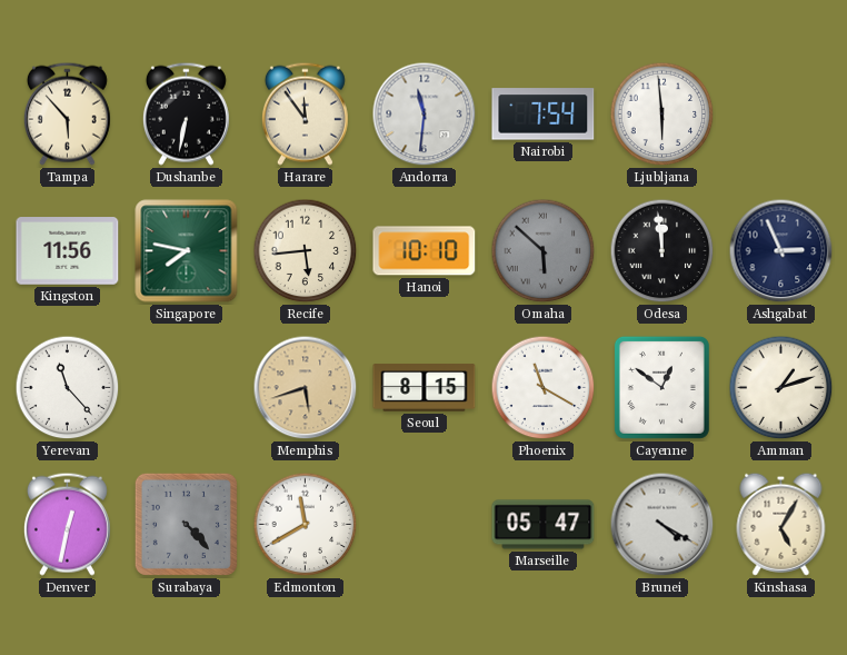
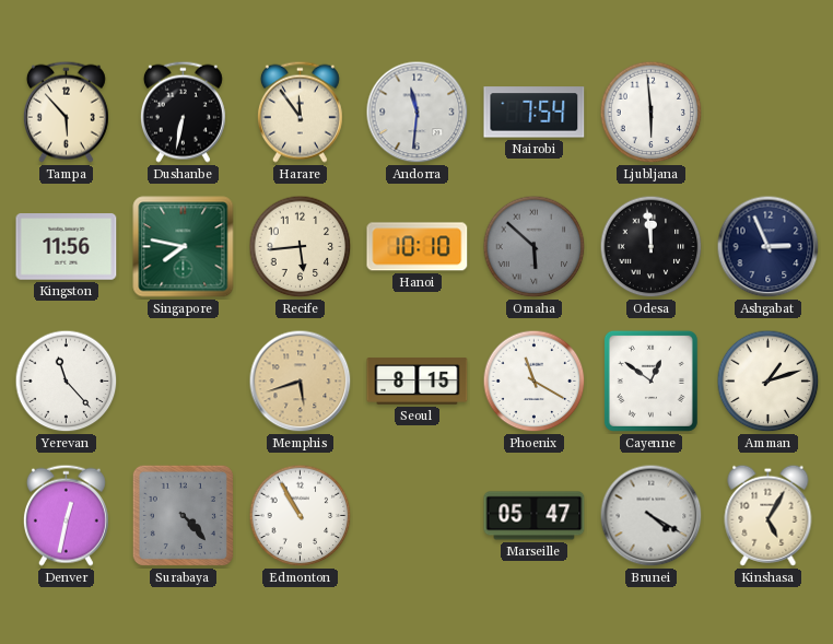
Edmonton: 11:40 -> 10:55
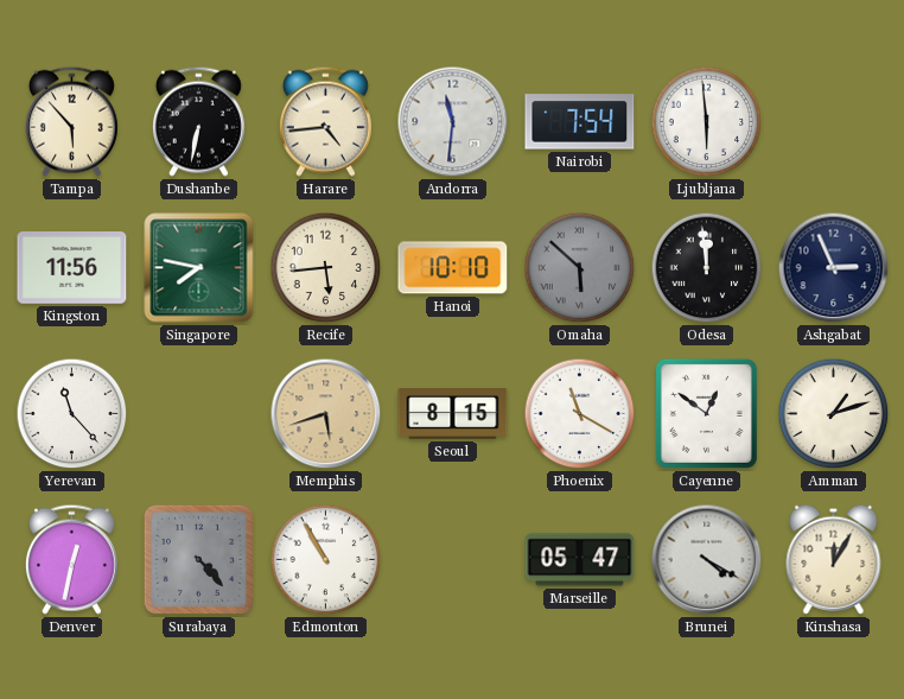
Harare: 11:54 -> 4:44
Kinshasa: 5:05 -> 12:05
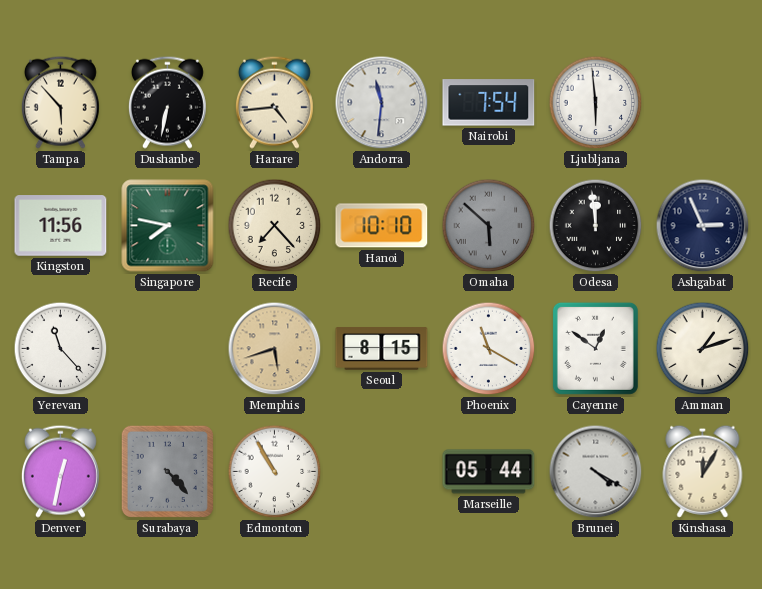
Recife: 5:44 -> 7:23
Marseille: 05:47 -> 05:44
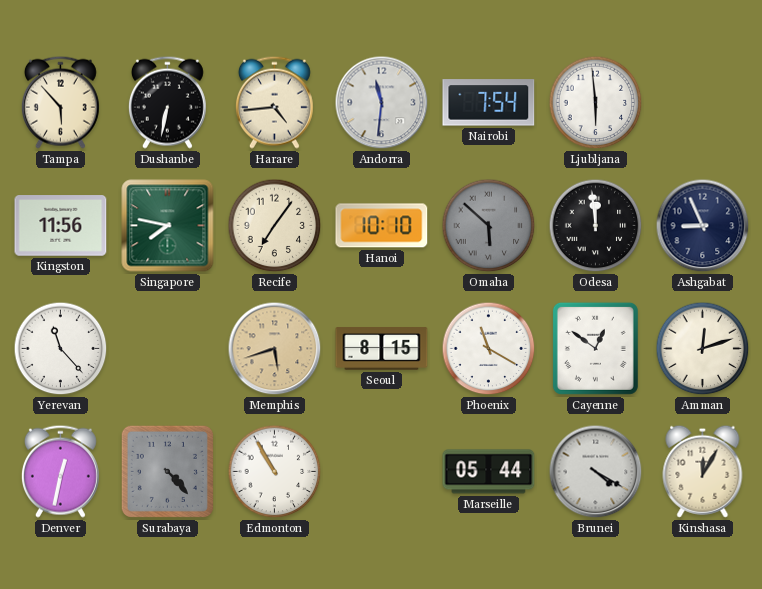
Recife: 7:23 -> 7:06
Ashgabat: 2:56 -> 8:56
Amman: 1:12 -> 12:12
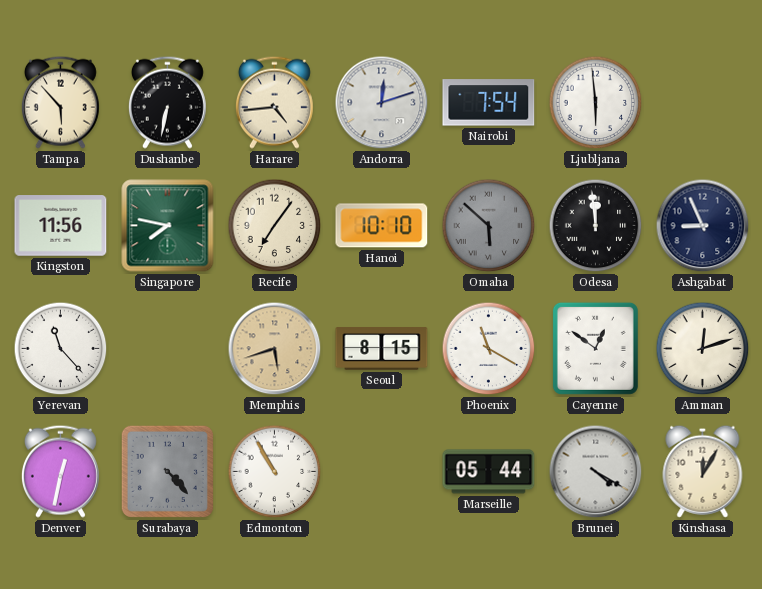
Andorra: 11:31 -> 12:12
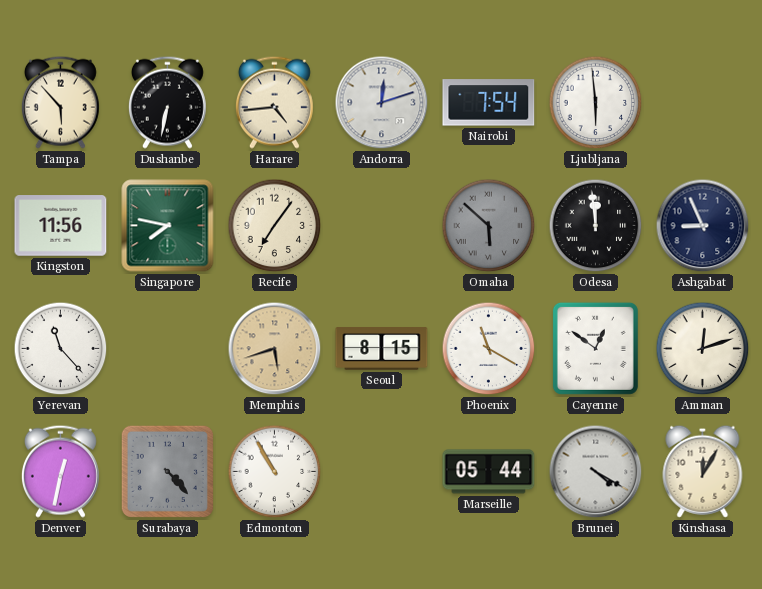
Hanoi: 10:10 -> none
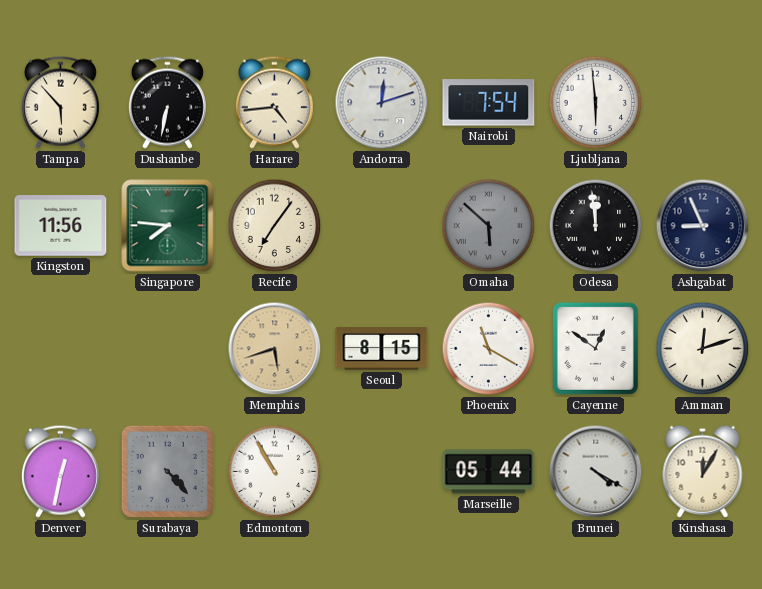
Singapore: 7:47 -> 7:46
Yerevan: 11:23 -> none
